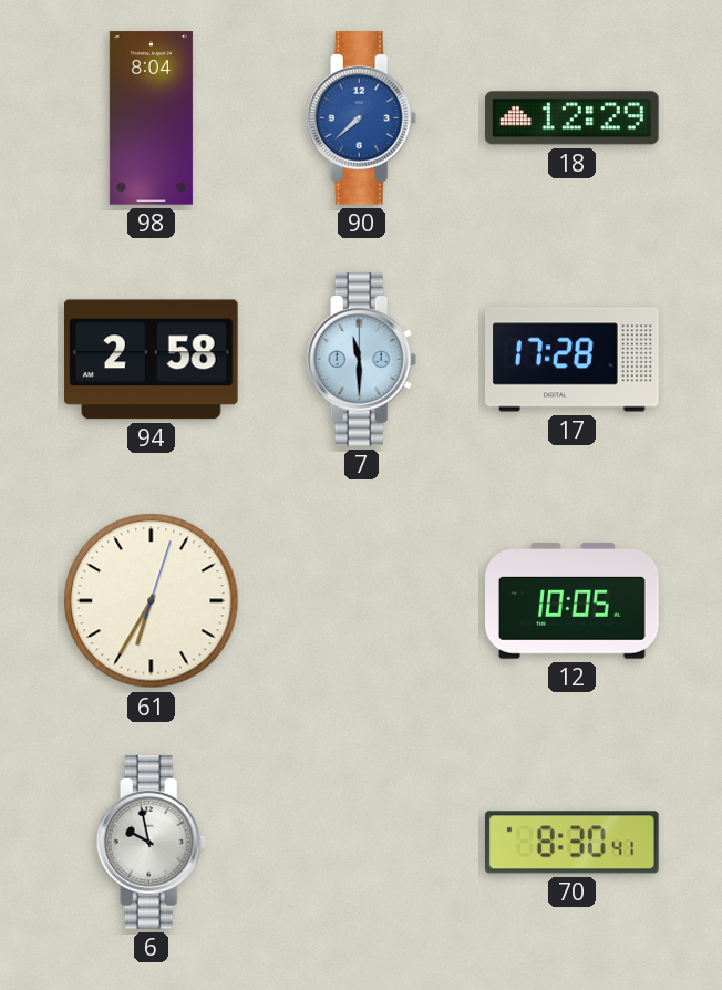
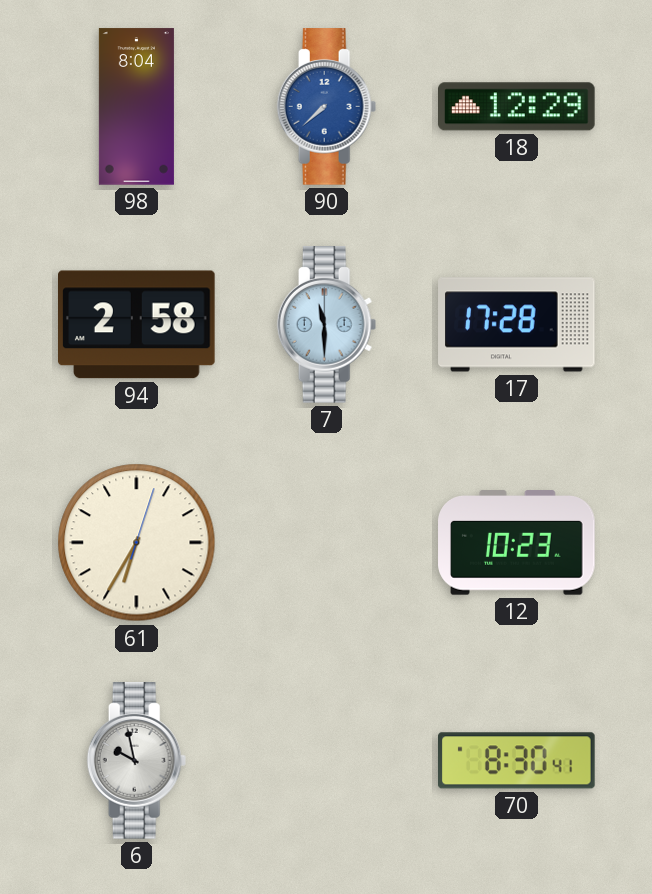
12: 10:05 -> 10:23
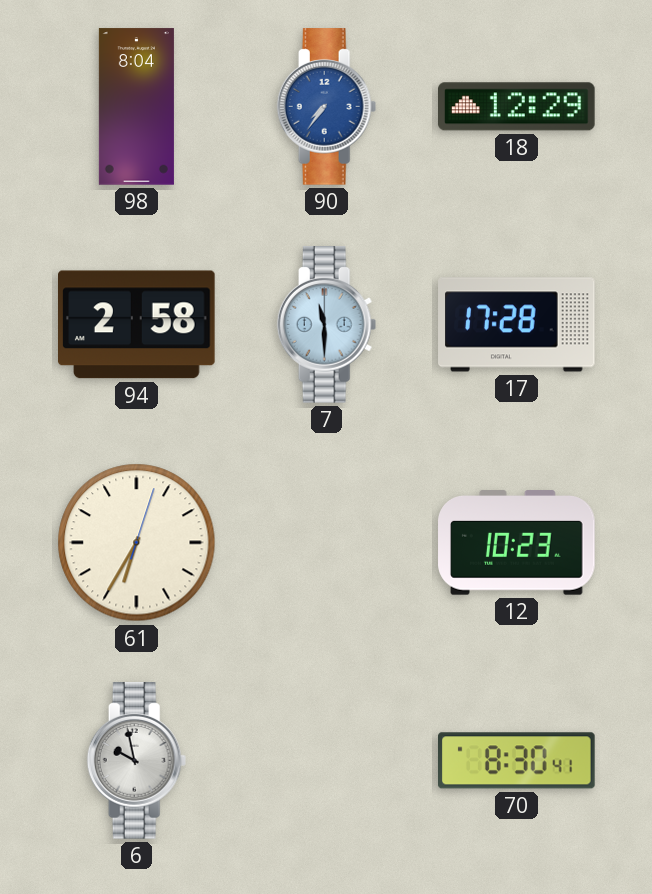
90: 7:38 -> 7:36
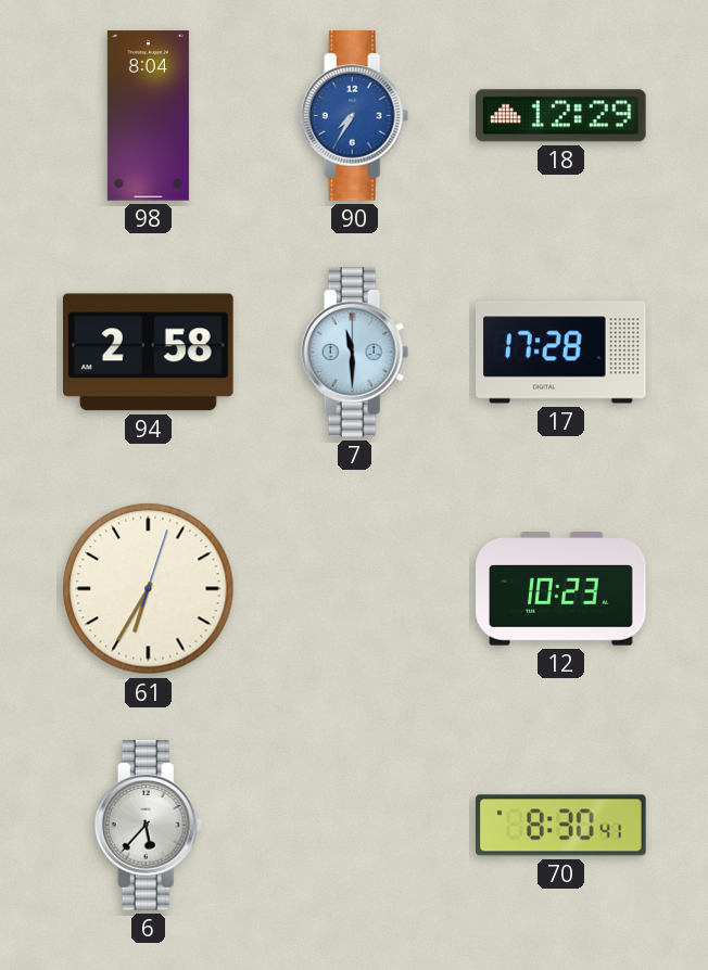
90: 7:36 -> 7:35
6: 9:58 -> 5:37
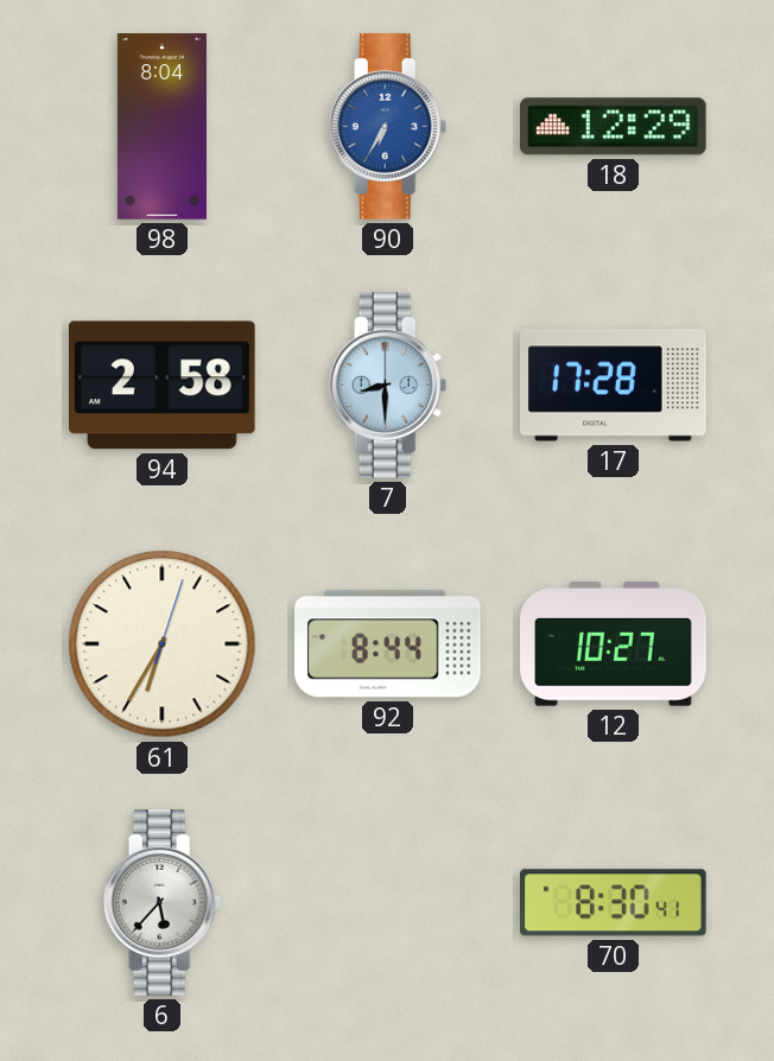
90: 7:35 -> 6:35
7: 11:30 -> 8:30
92: none -> 8:44
12: 10:23 -> 10:27
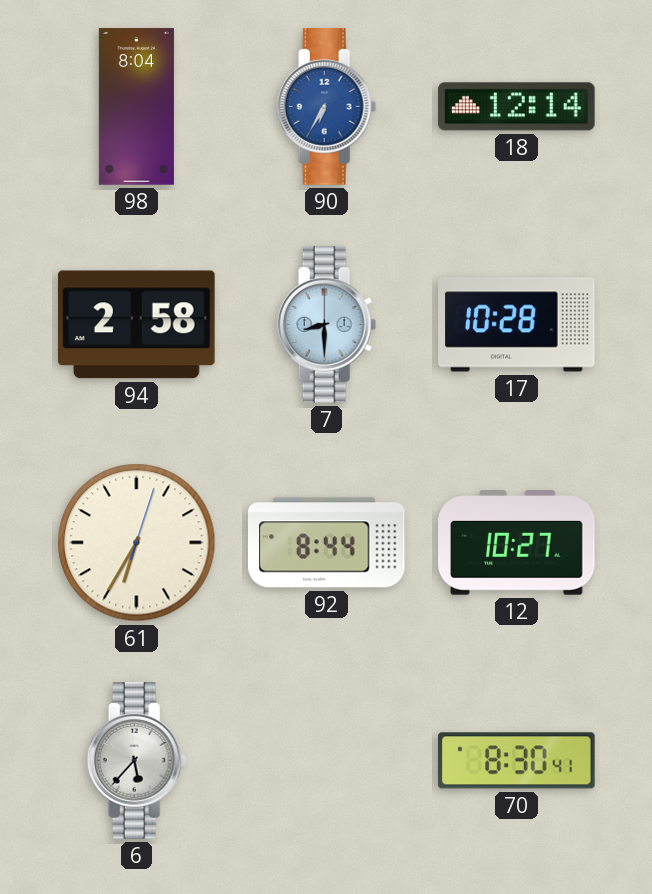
18: 12:29 -> 12:14
17: 17:28 -> 10:28
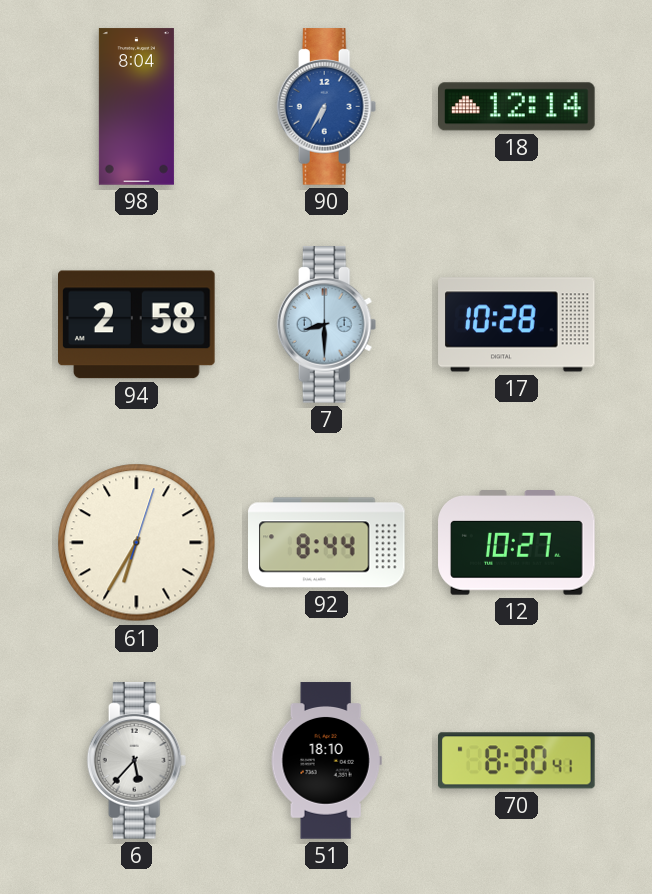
51: none -> 18:10
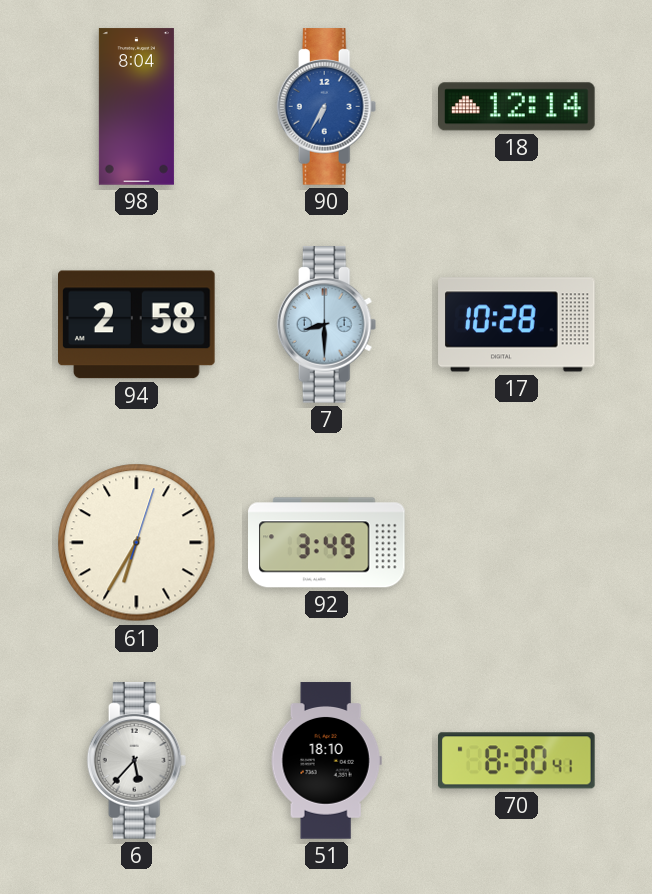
92: 8:44 -> 3:49
12: 10:27 -> none
